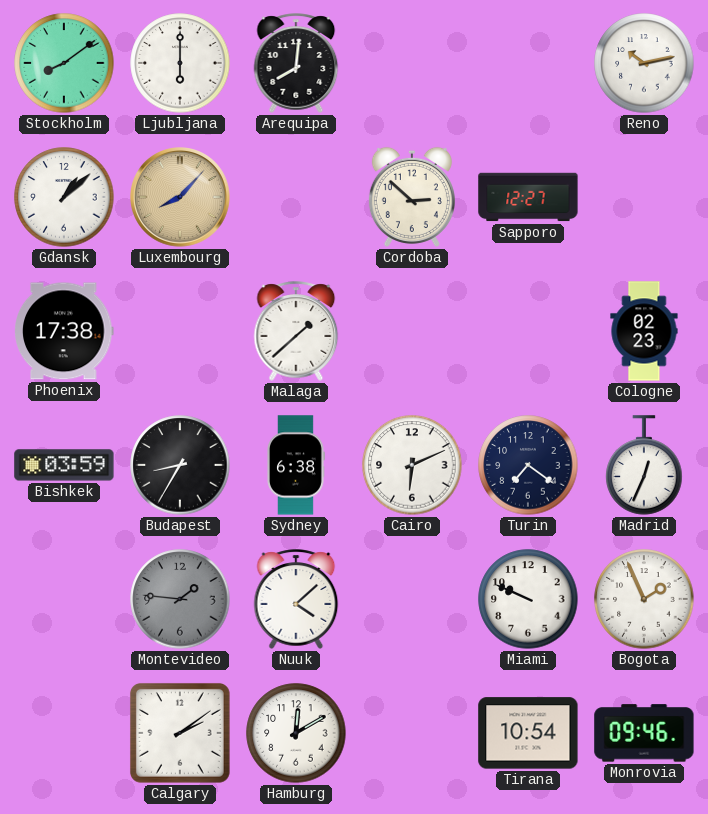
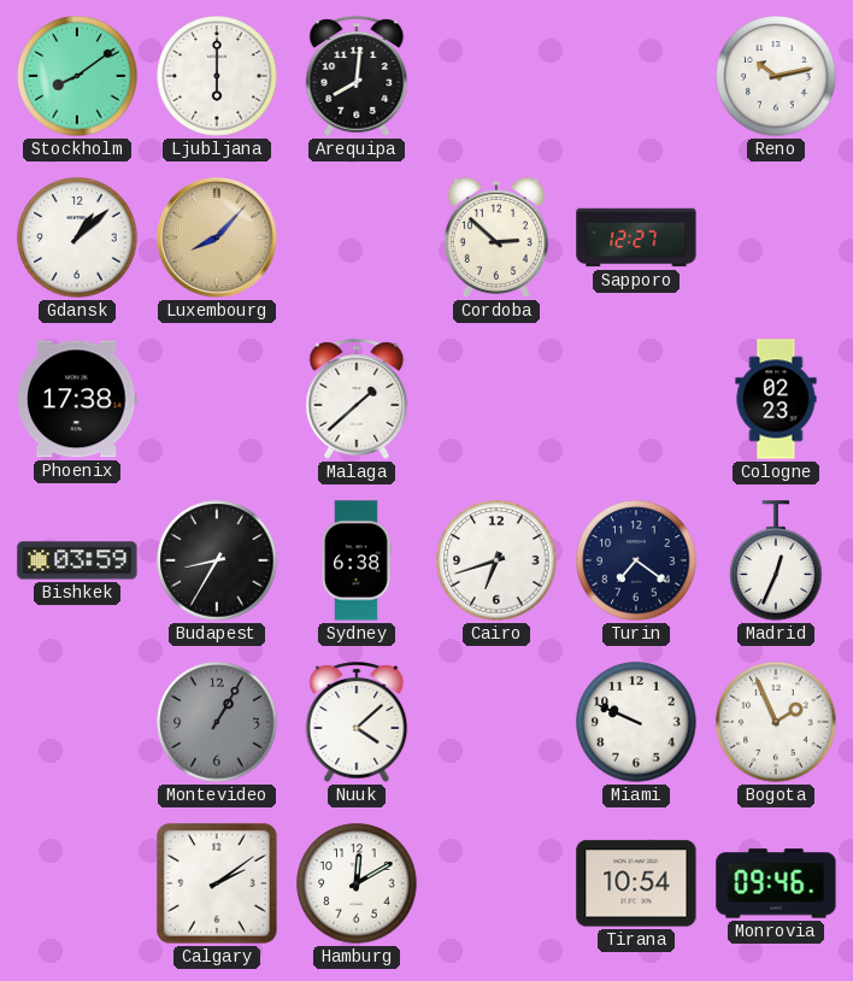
Cairo: 6:11 -> 6:42
Montevideo: 1:46 -> 1:05
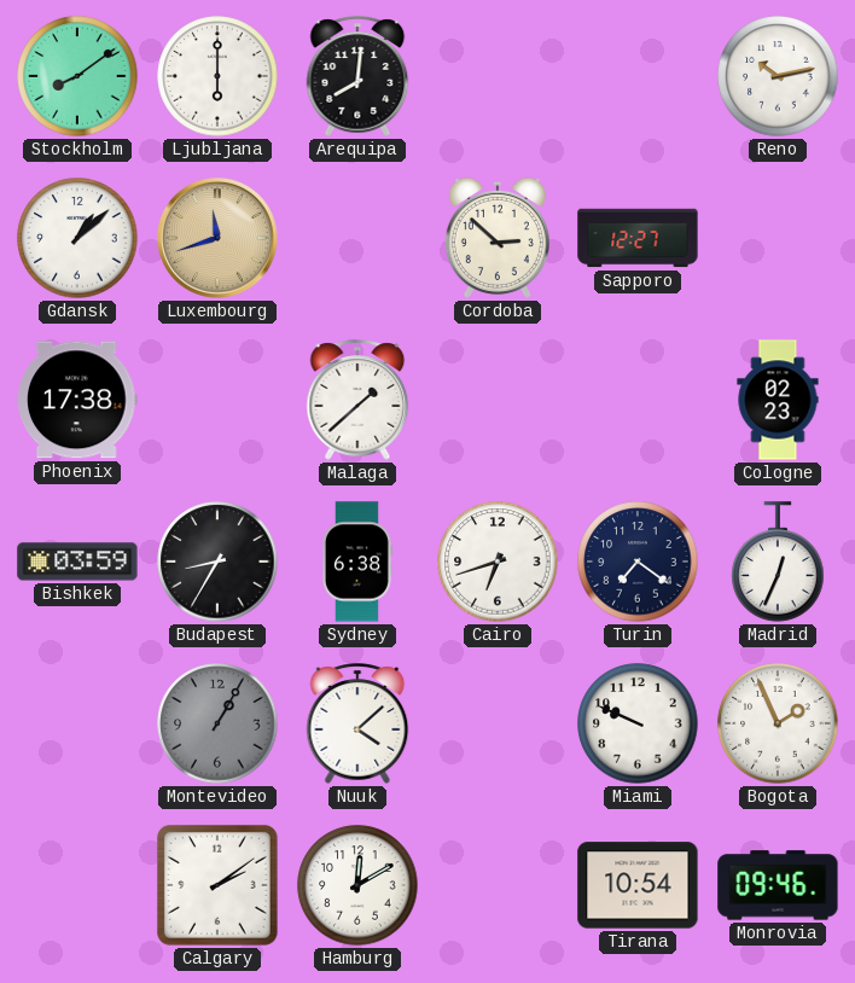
Luxembourg: 8:07 -> 11:42
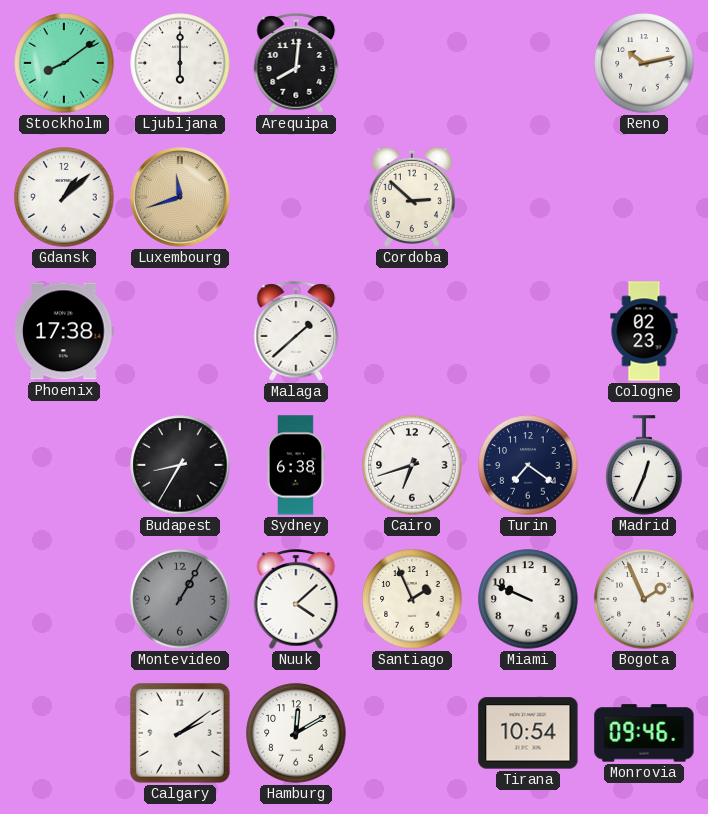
Sapporo: 12:27 -> none
Bishkek: 03:59 -> none
Santiago: none -> 1:56
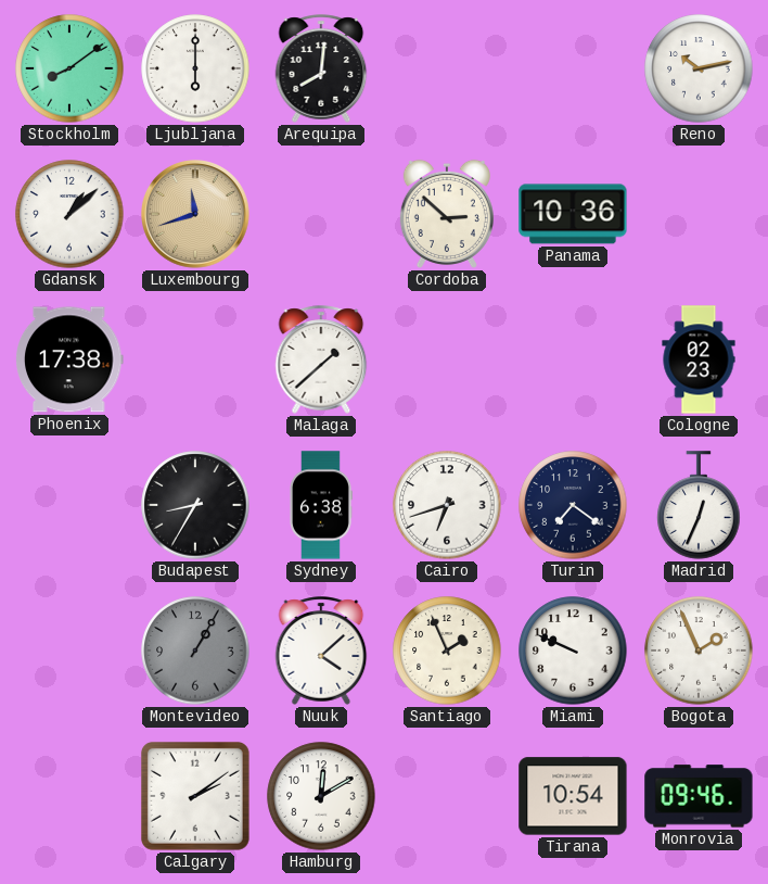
Panama: none -> 10:36
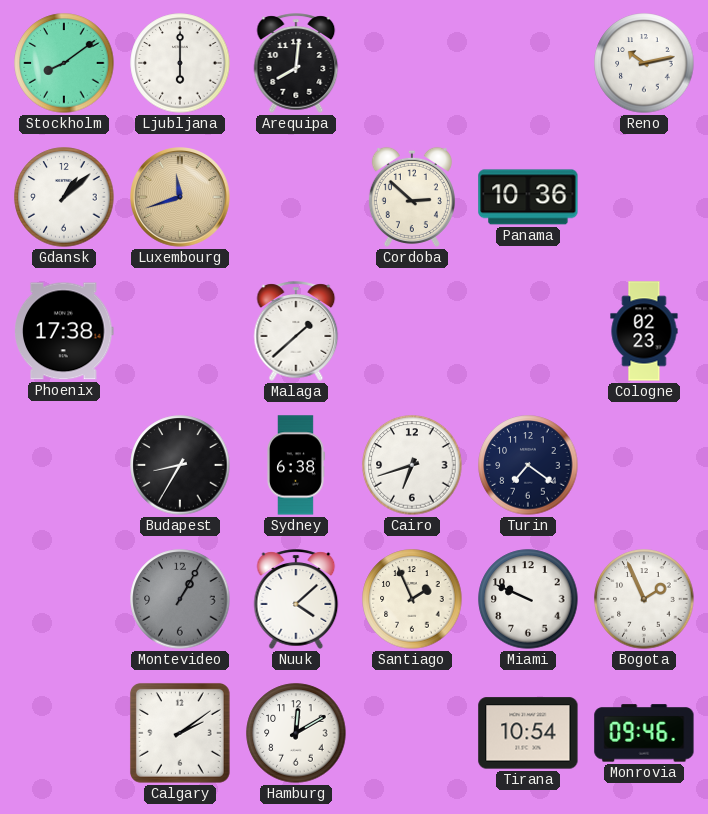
Madrid: 12:34 -> none
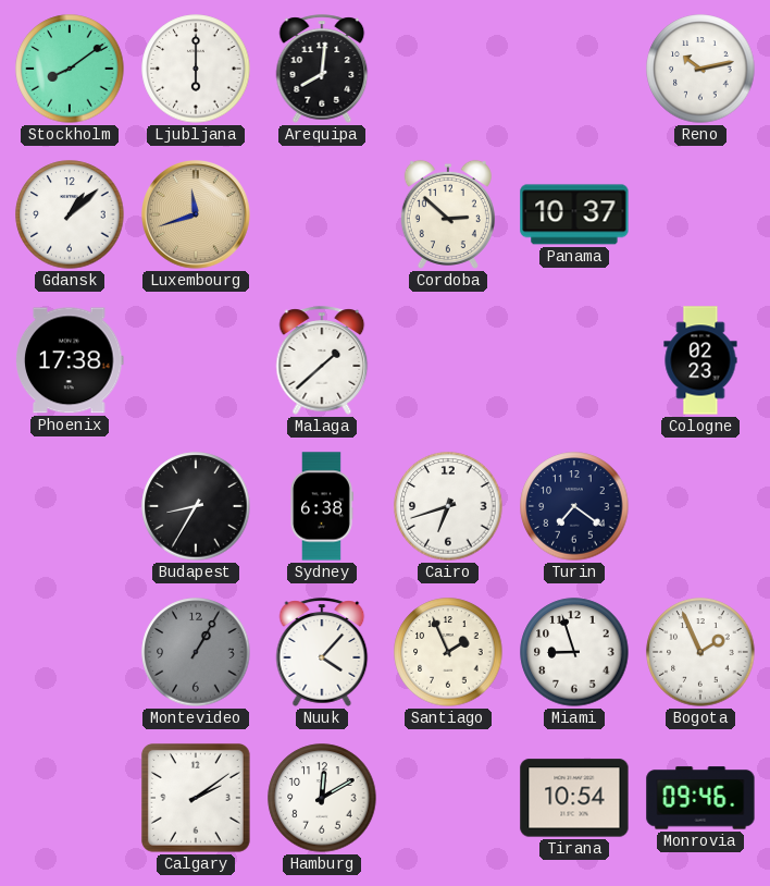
Panama: 10:36 -> 10:37
Nuuk: 4:08 -> 4:07
Miami: 9:49 -> 8:57
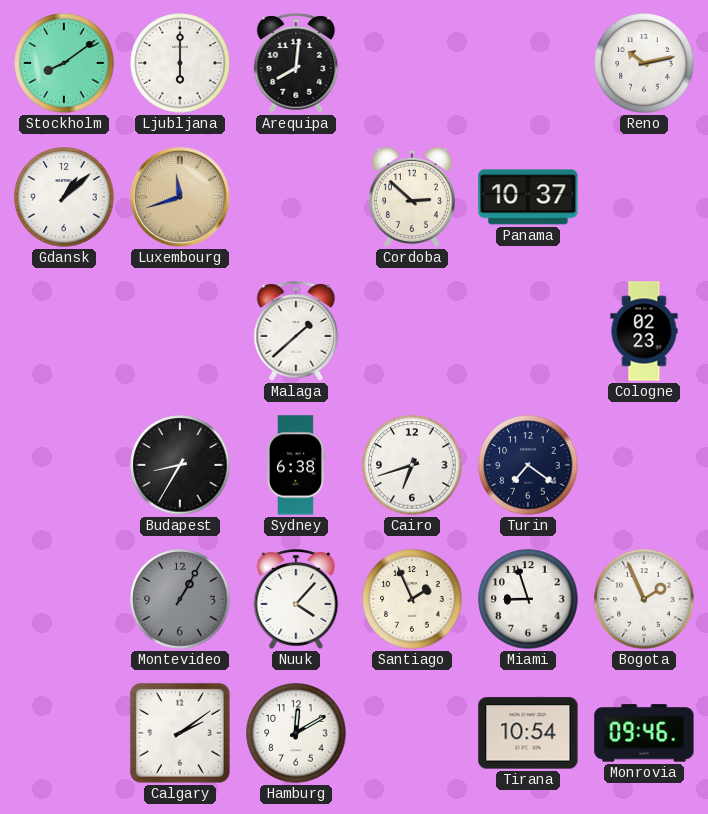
Phoenix: 17:38 -> none
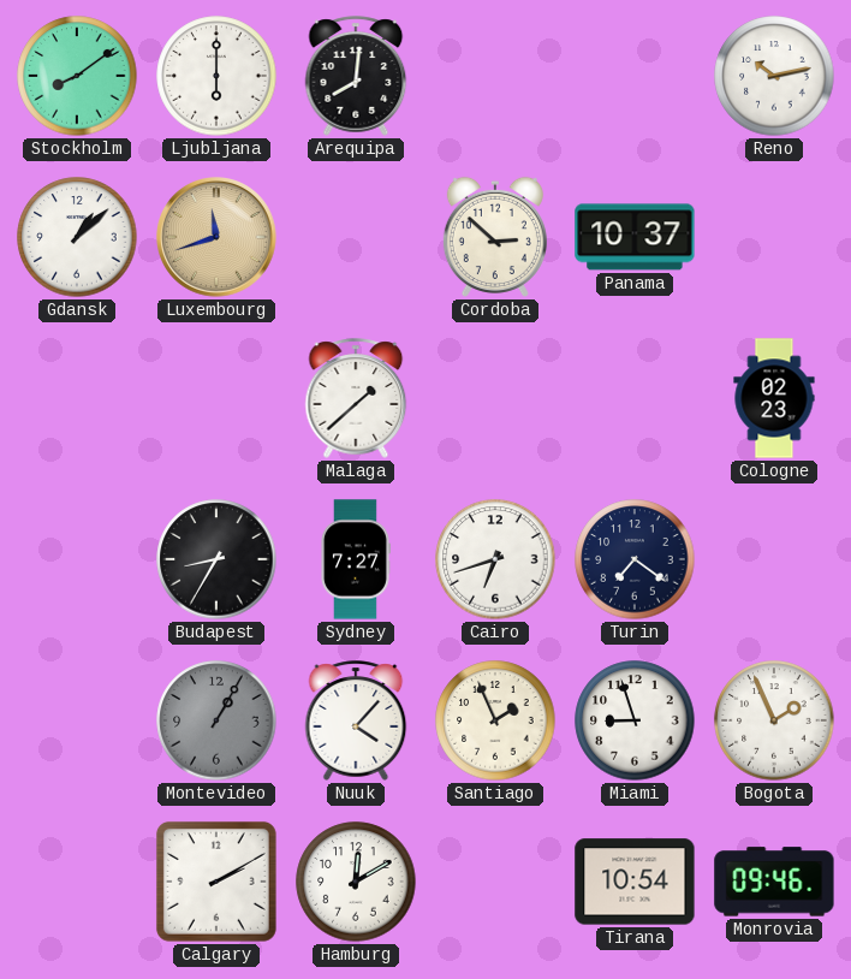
Sydney: 6:38 -> 7:27
Calgary: 2:09 -> 2:10
